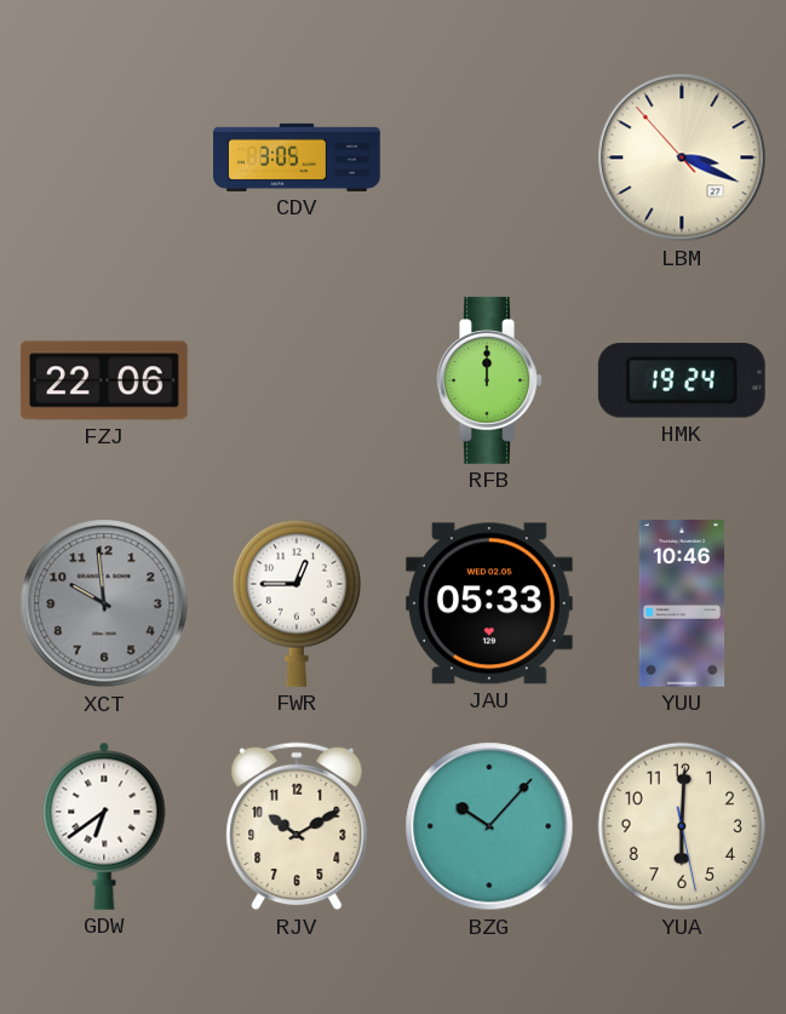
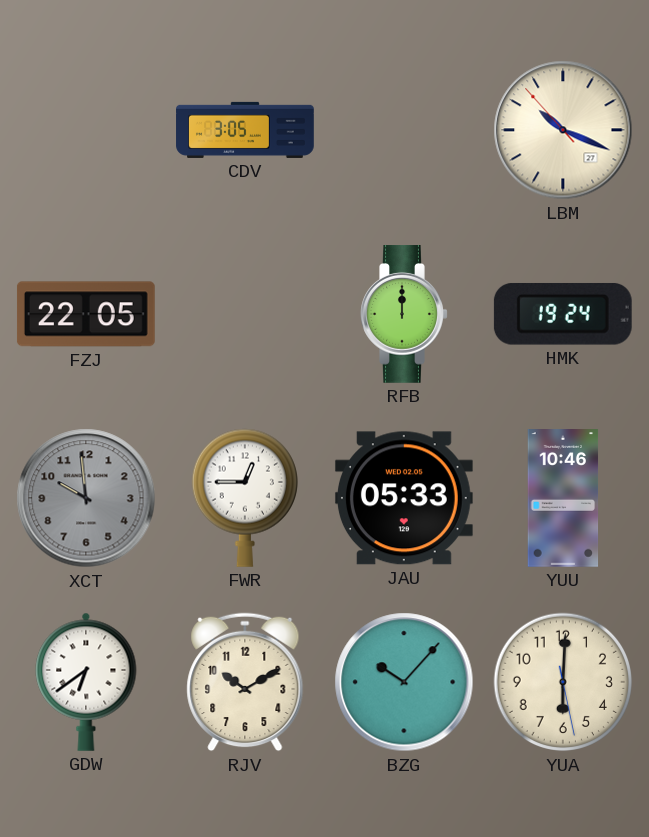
LBM: 3:18 -> 10:18
FZJ: 22:06 -> 22:05
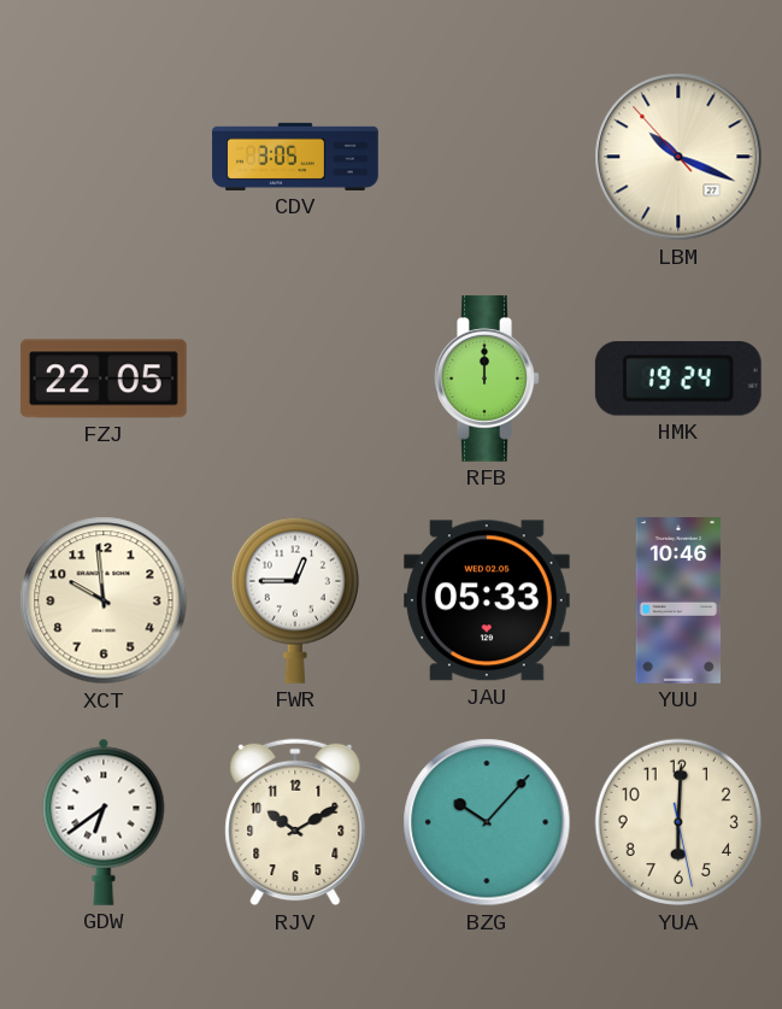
XCT dial: grey -> cream
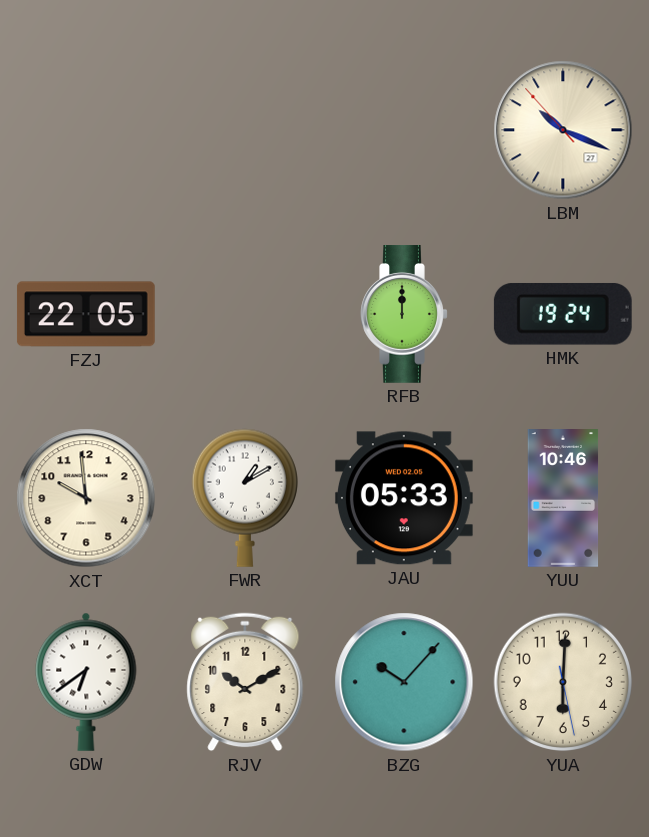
CDV: 3:05 -> none
FWR: 12:45 -> 1:10
